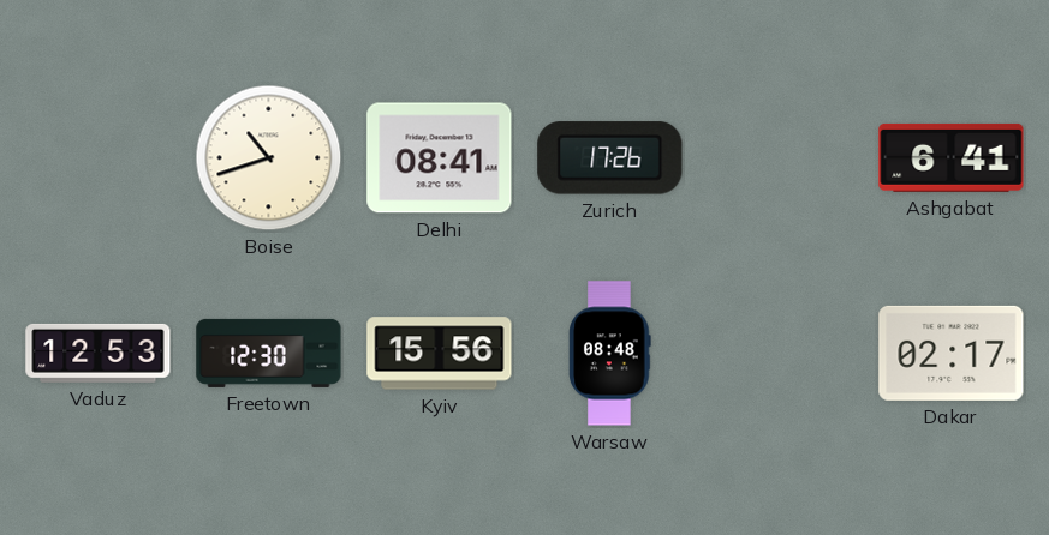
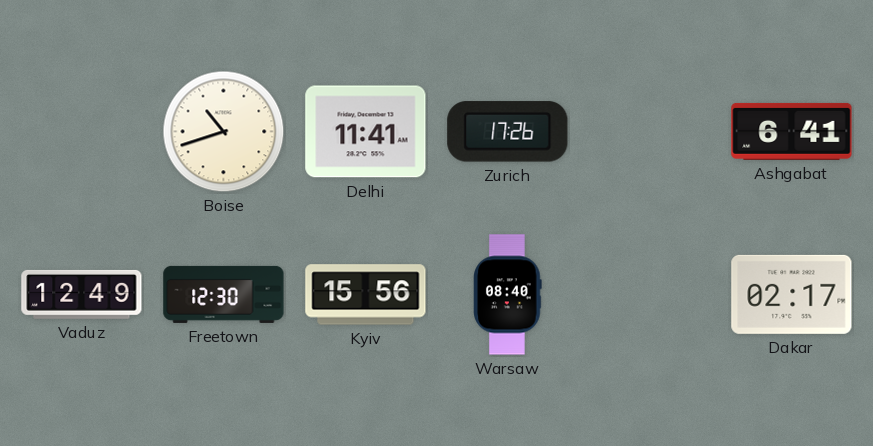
Delhi: 08:41 -> 11:41
Vaduz: 12:53 -> 12:49
Warsaw: 08:48 -> 08:40
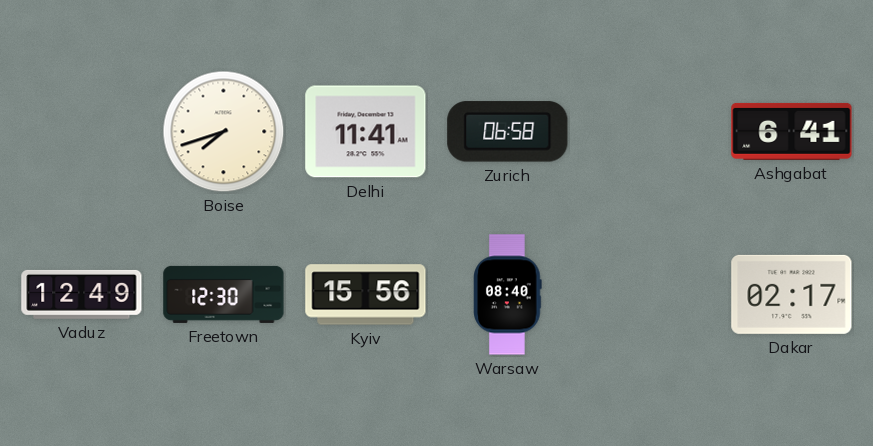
Boise: 10:42 -> 7:42
Zurich: 17:26 -> 06:58
